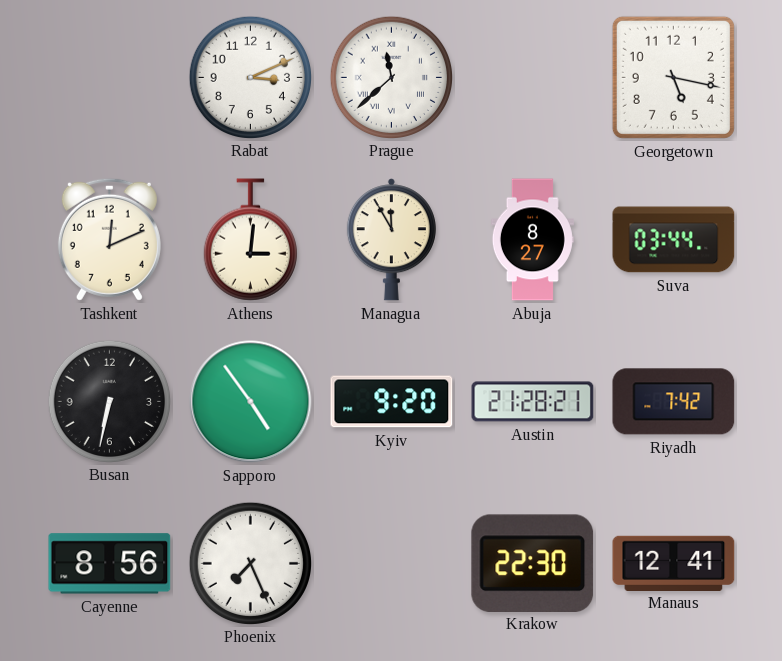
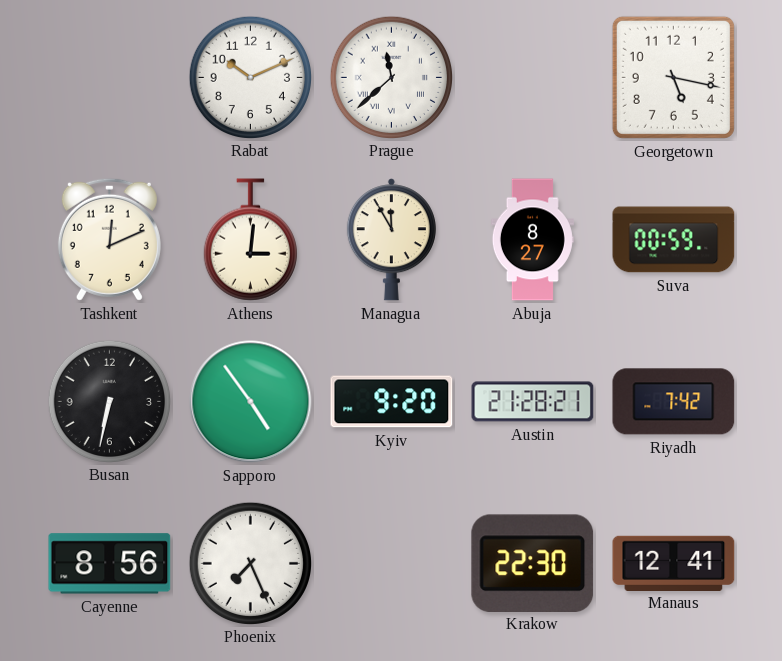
Rabat: 3:11 -> 10:11
Suva: 03:44 -> 00:59
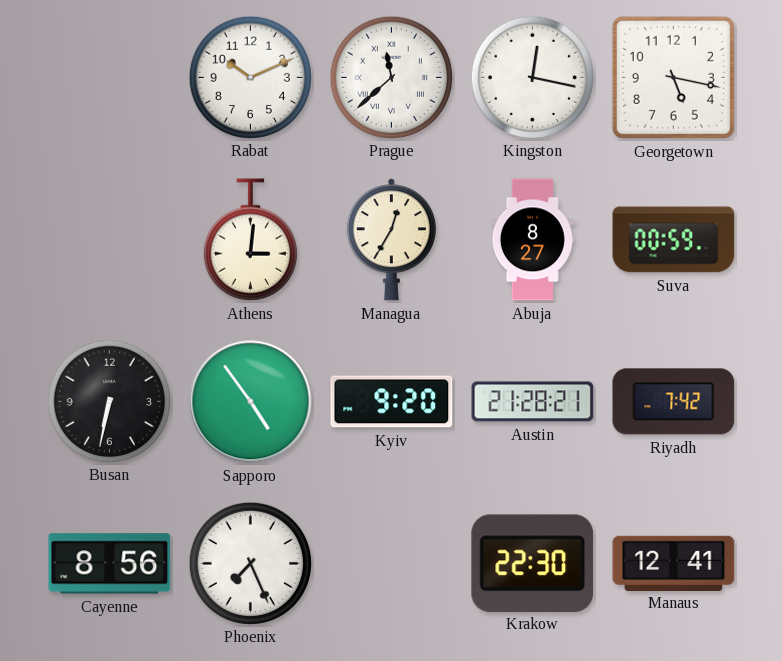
Kingston: none -> 12:17
Tashkent: 12:11 -> none
Managua: 11:55 -> 12:35
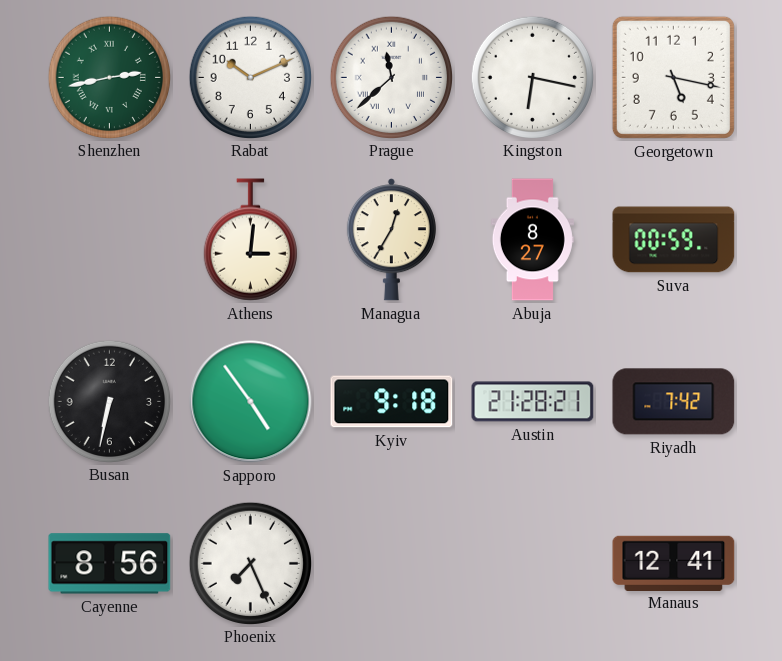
Shenzhen: none -> 2:43
Kingston: 12:17 -> 6:17
Kyiv: 9:20 -> 9:18
Krakow: 22:30 -> none
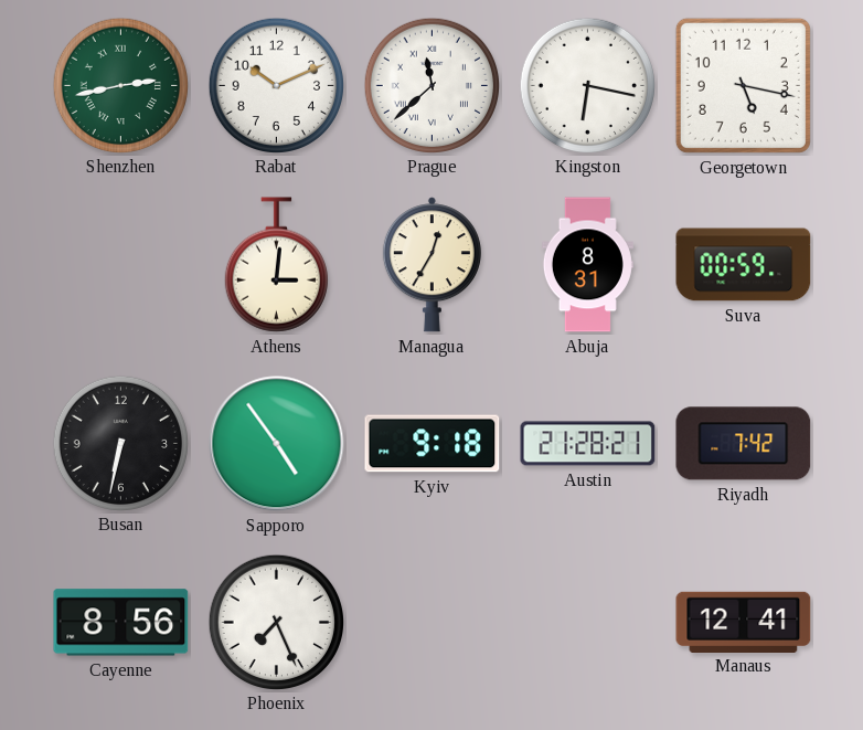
Abuja: 8:27 -> 8:31
